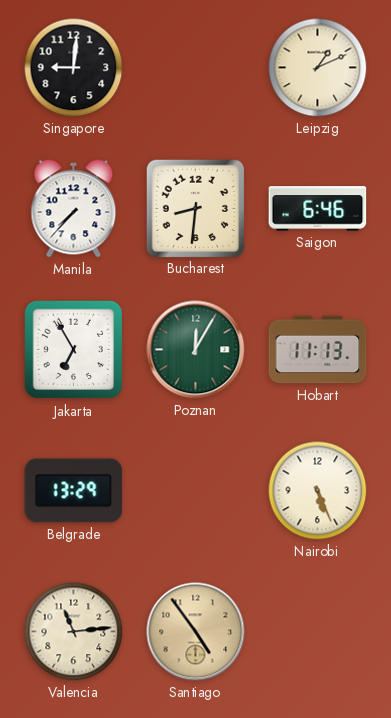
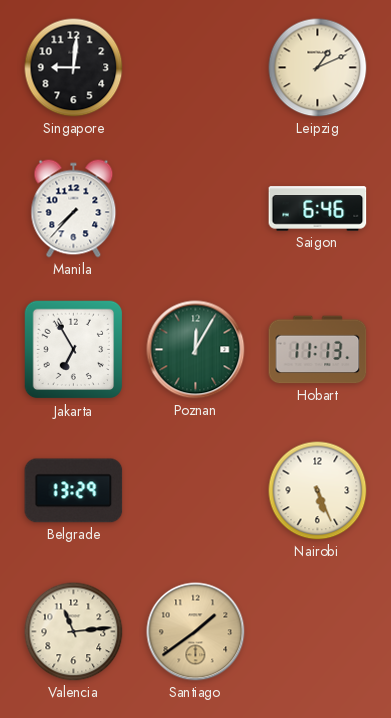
Bucharest: 8:31 -> none
Santiago: 4:54 -> 1:39
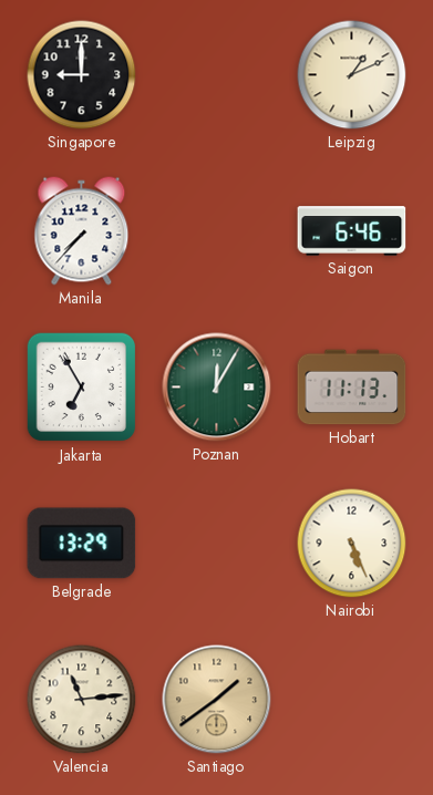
Singapore: 9:01 -> 9:00
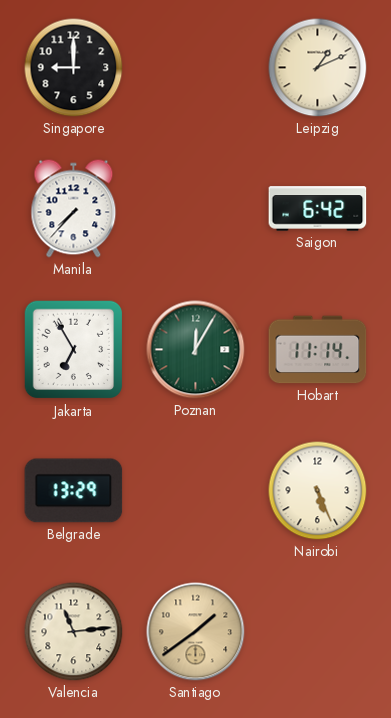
Saigon: 6:46 -> 6:42
Hobart: 11:13 -> 11:14
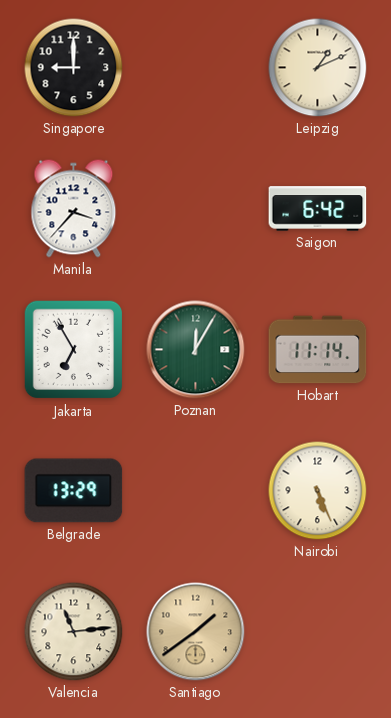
Manila: 7:37 -> 3:37
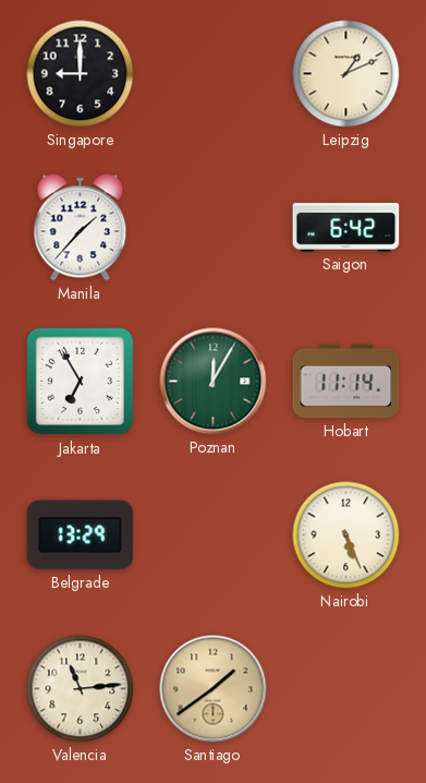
Manila: 3:37 -> 1:37
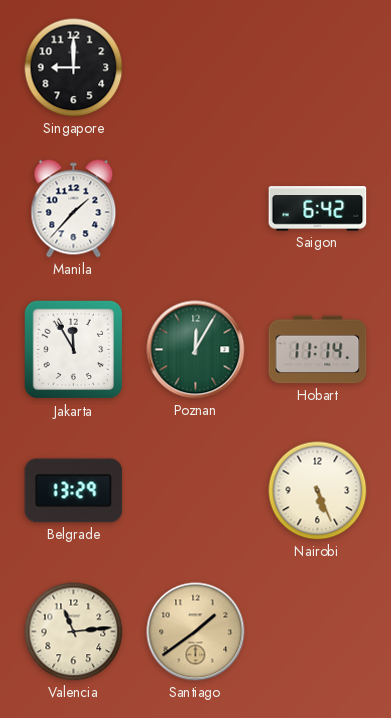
Leipzig: 1:11 -> none
Jakarta: 6:55 -> 11:55
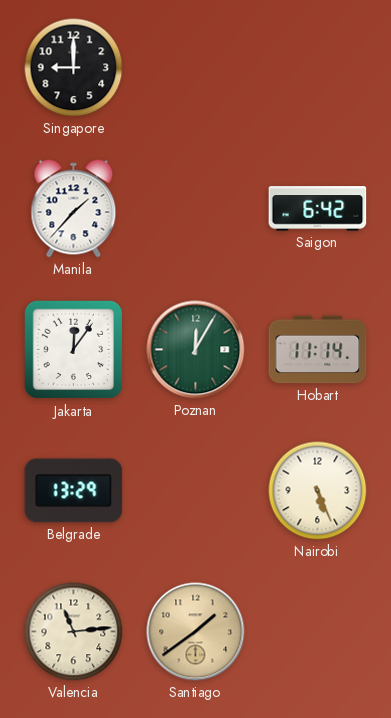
Jakarta: 11:55 -> 12:06
